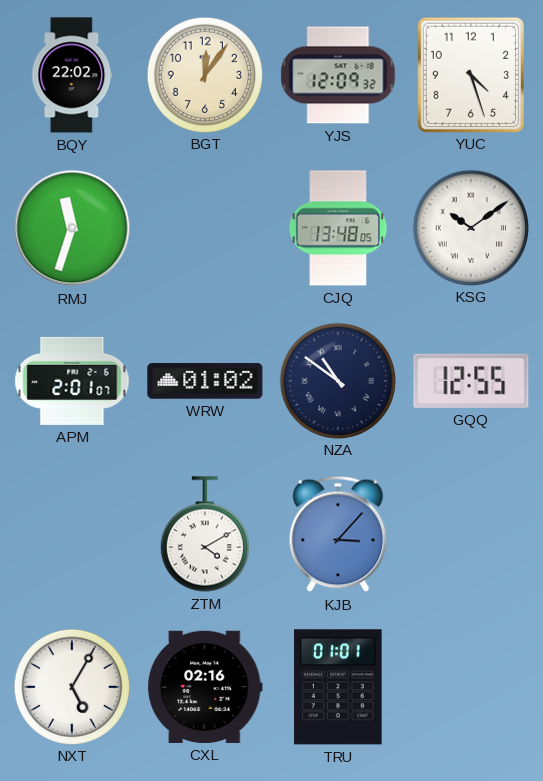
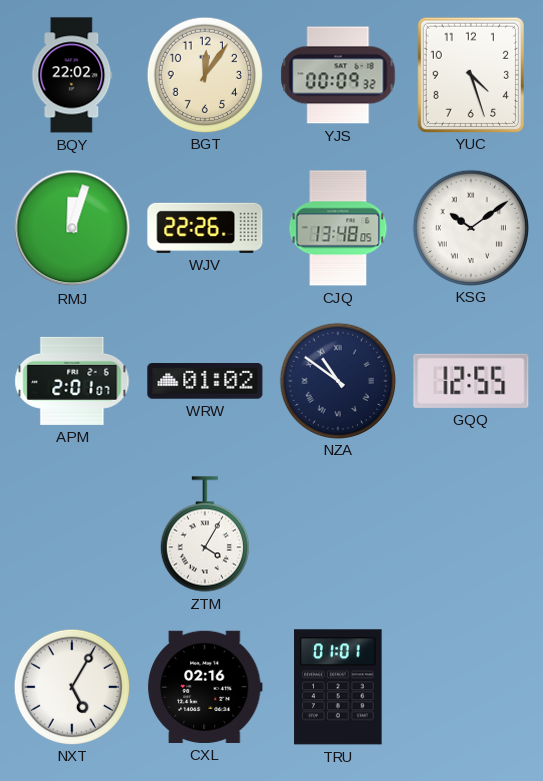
YJS: 12:09 -> 00:09
RMJ: 11:33 -> 12:03
WJV: none -> 22:26
ZTM: 4:10 -> 4:05
KJB: 3:07 -> none
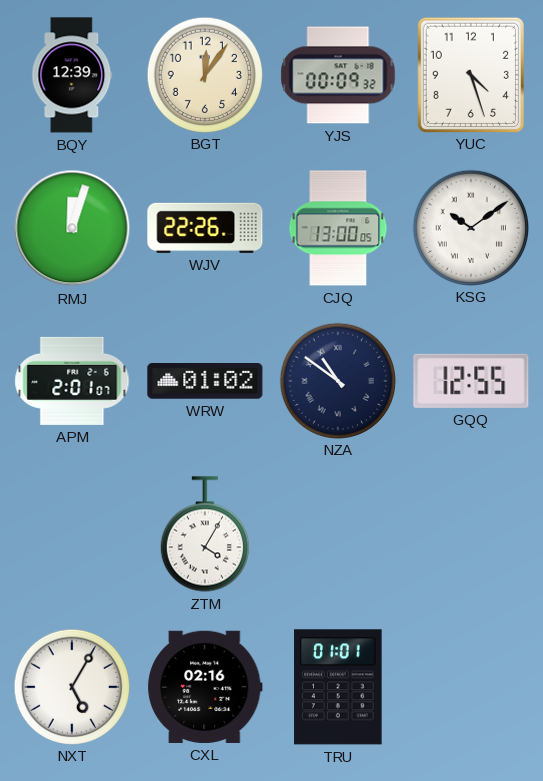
BQY: 22:02 -> 12:39
CJQ: 13:48 -> 13:00
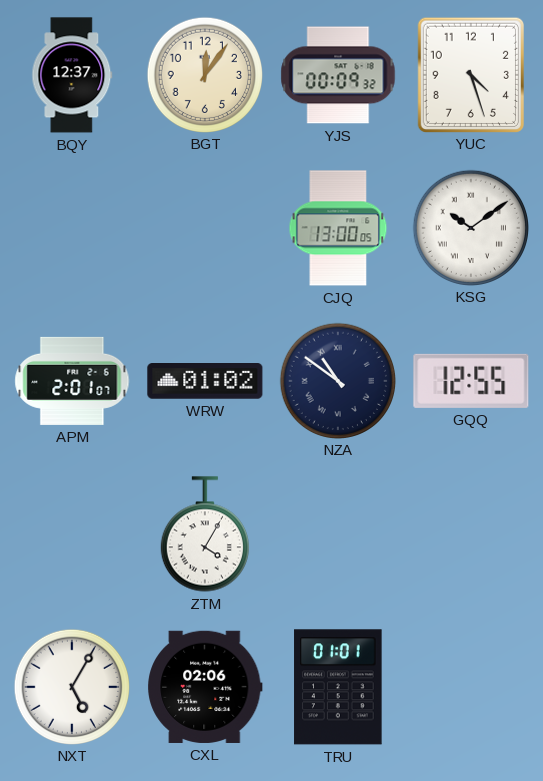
BQY: 12:39 -> 12:37
RMJ: 12:03 -> none
WJV: 22:26 -> none
CXL: 02:16 -> 02:06
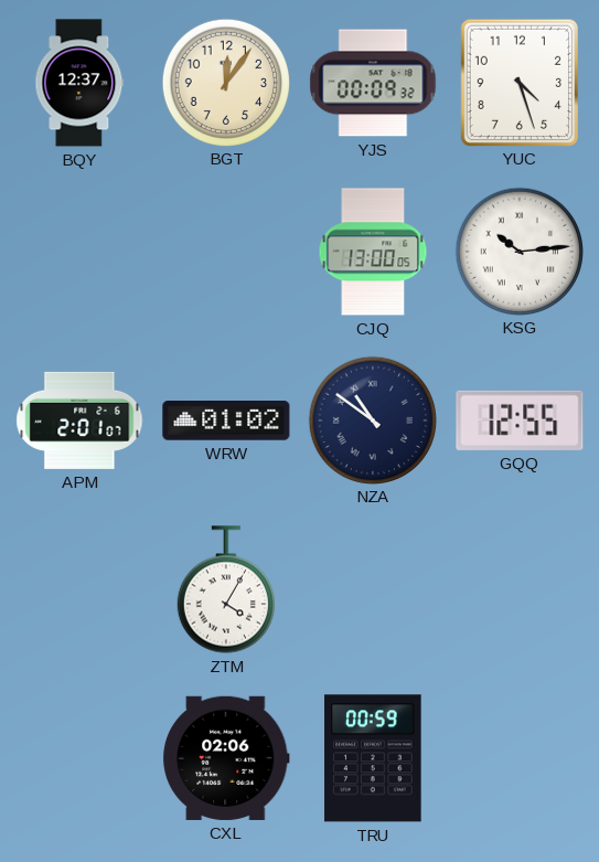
KSG: 10:09 -> 10:14
NXT: 5:05 -> none
TRU: 01:01 -> 00:59
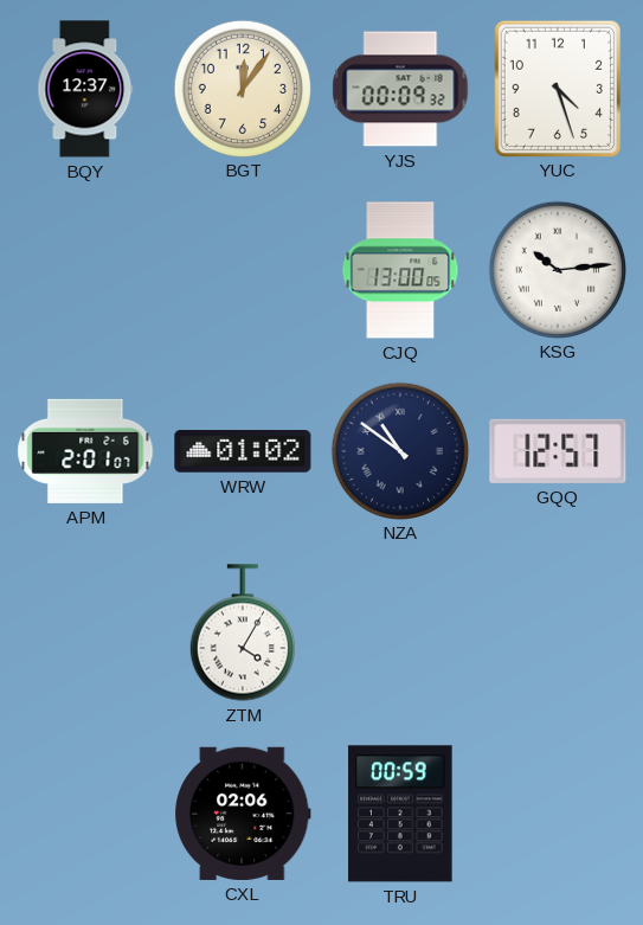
GQQ: 12:55 -> 12:57
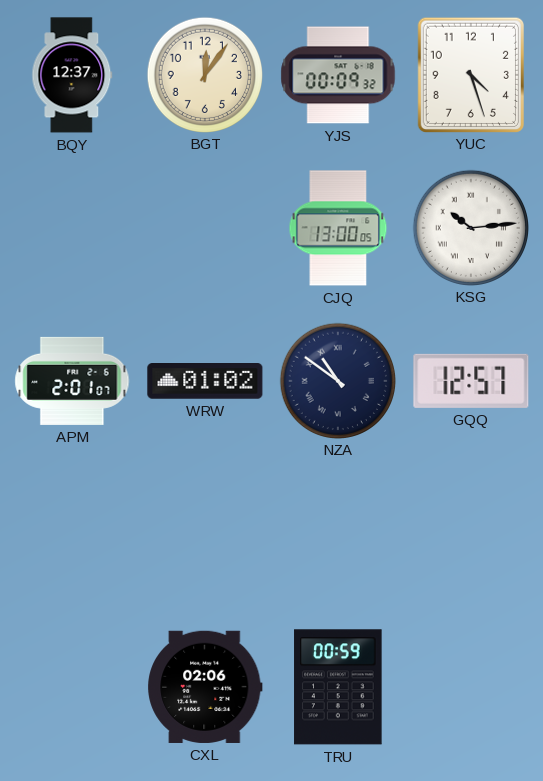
ZTM: 4:05 -> none
